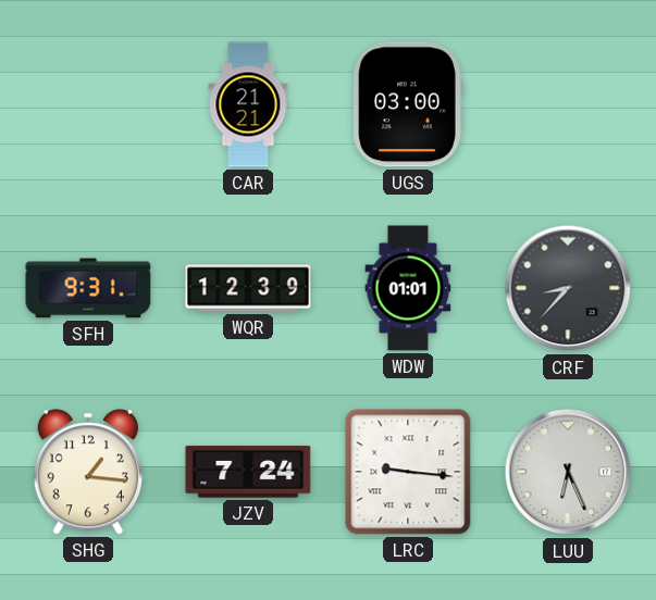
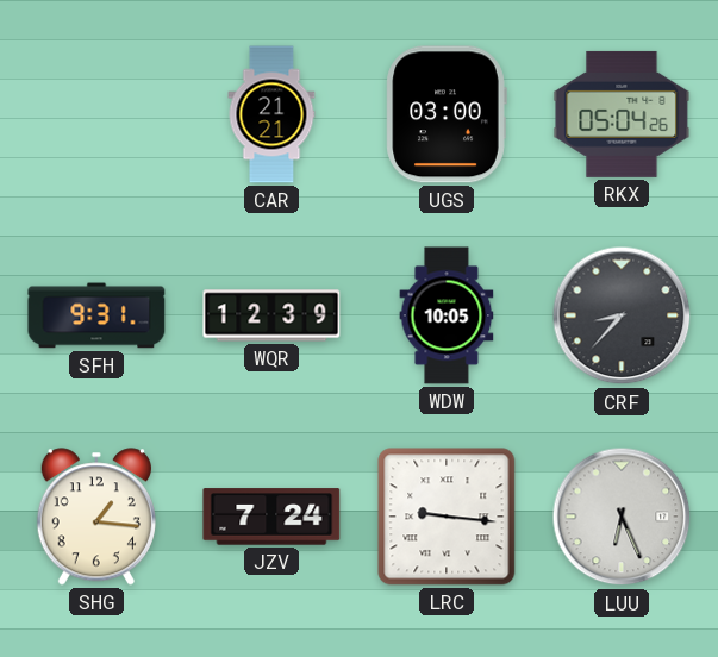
RKX: none -> 05:04
WDW: 01:01 -> 10:05
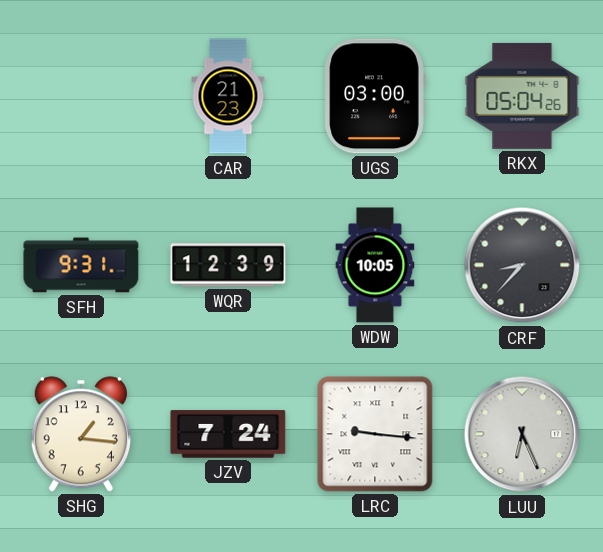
CAR: 21:21 -> 21:23
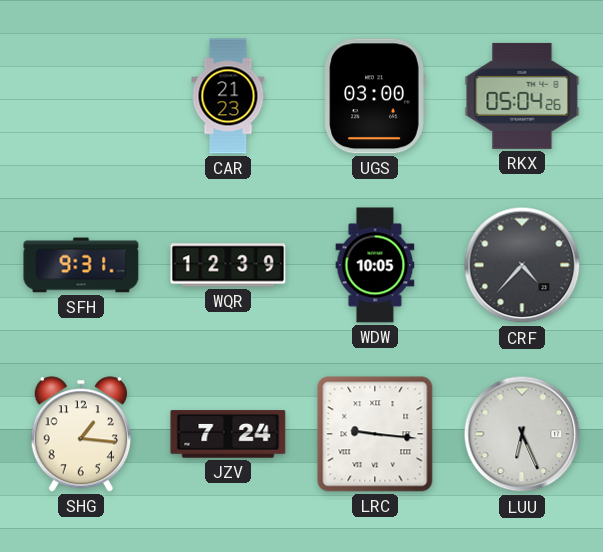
CRF: 8:37 -> 4:37
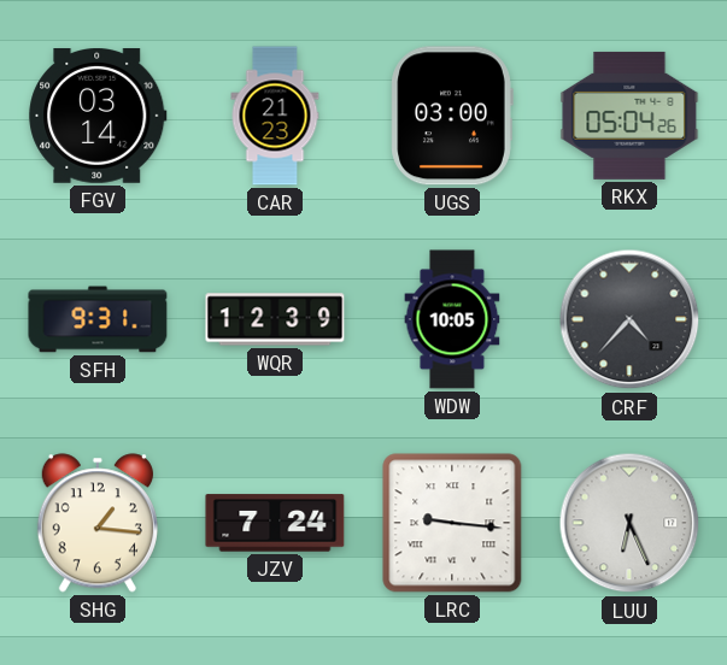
FGV: none -> 03:14
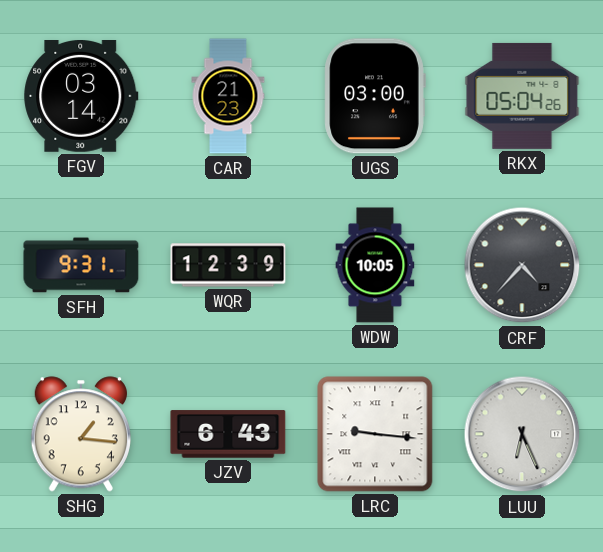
JZV: 7:24 -> 6:43
